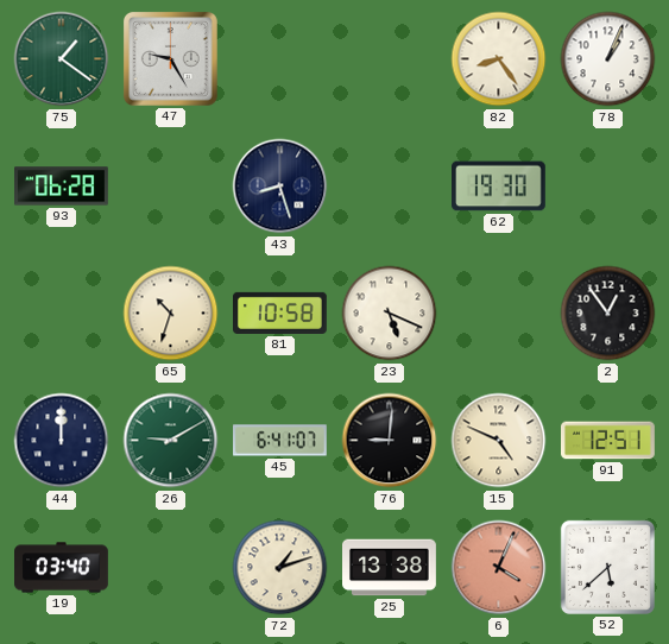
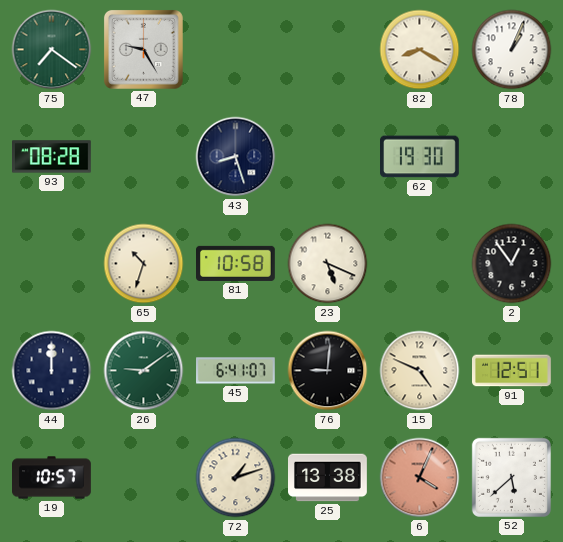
75: 1:21 -> 7:21
82: 8:24 -> 8:20
93: 06:28 -> 08:28
26: 9:10 -> 9:09
19: 03:40 -> 10:57
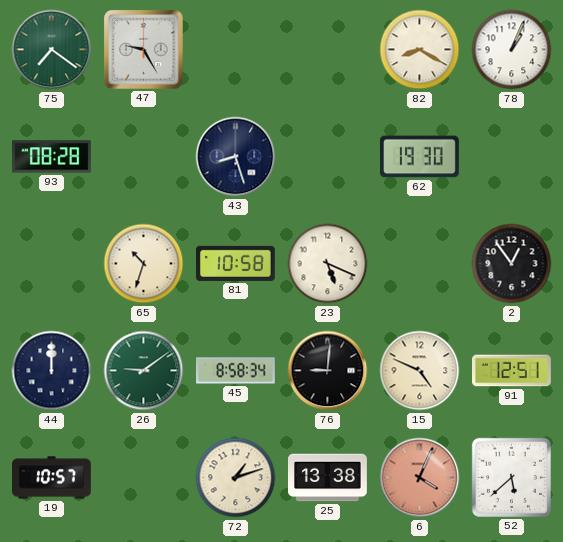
45: 6:41 -> 8:58
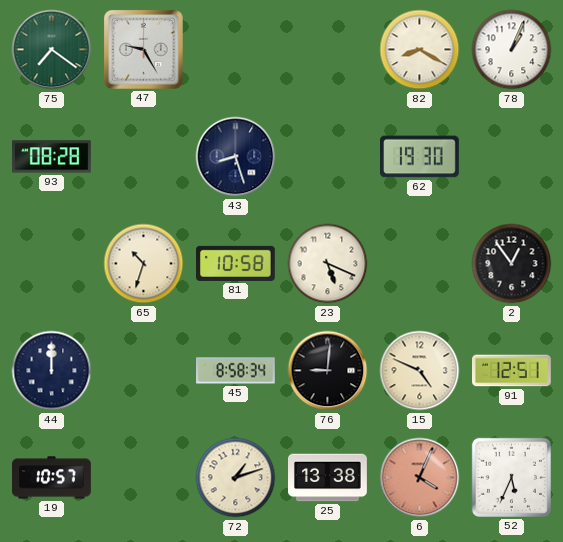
26: 9:09 -> none
52: 5:38 -> 5:34
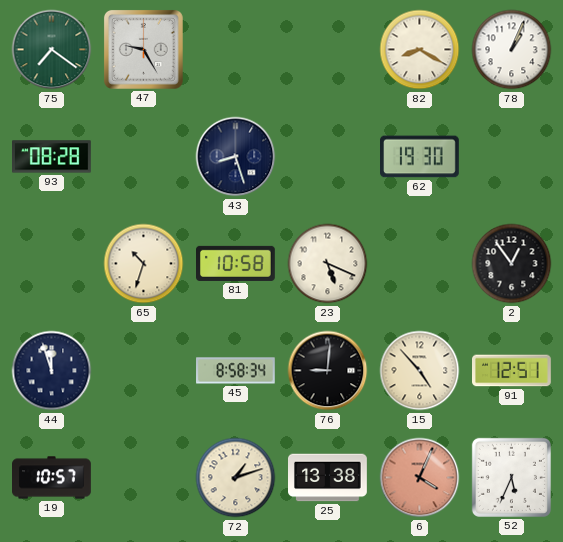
44: 12:00 -> 11:57
15: 4:49 -> 4:53
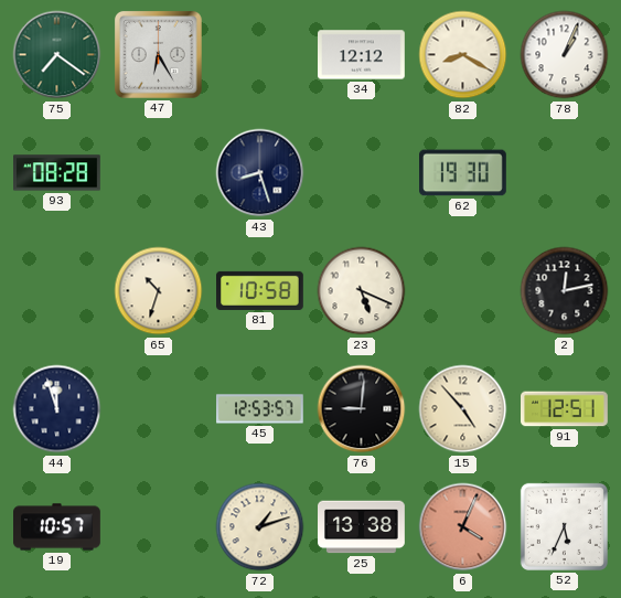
47: 9:25 -> 6:25
34: none -> 12:12
2: 12:54 -> 12:13
45: 8:58 -> 12:53
